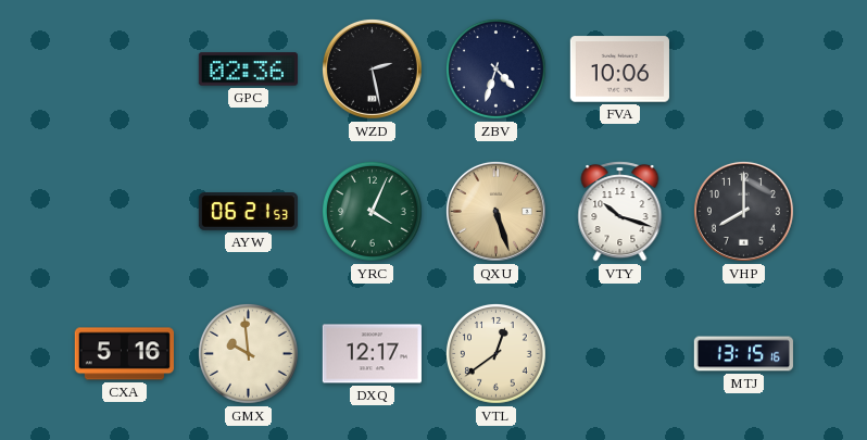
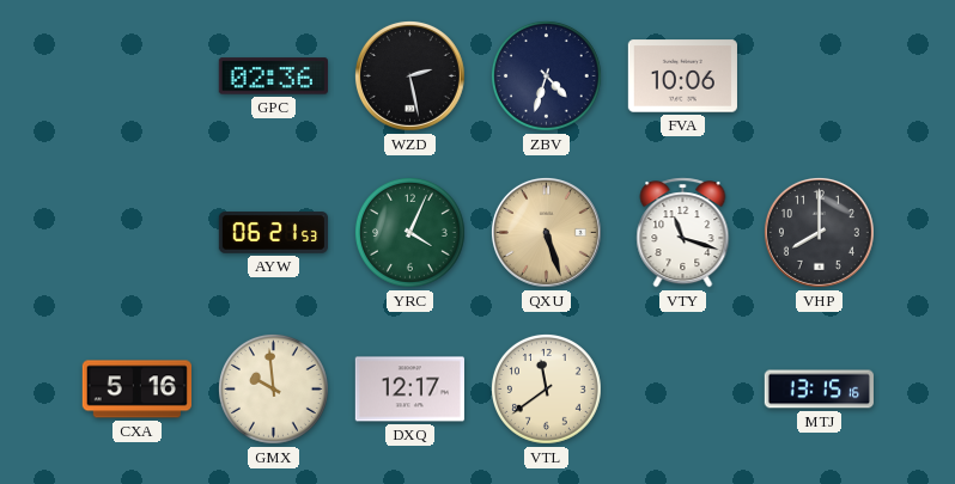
VTY: 10:18 -> 11:18
VTL: 12:39 -> 11:39
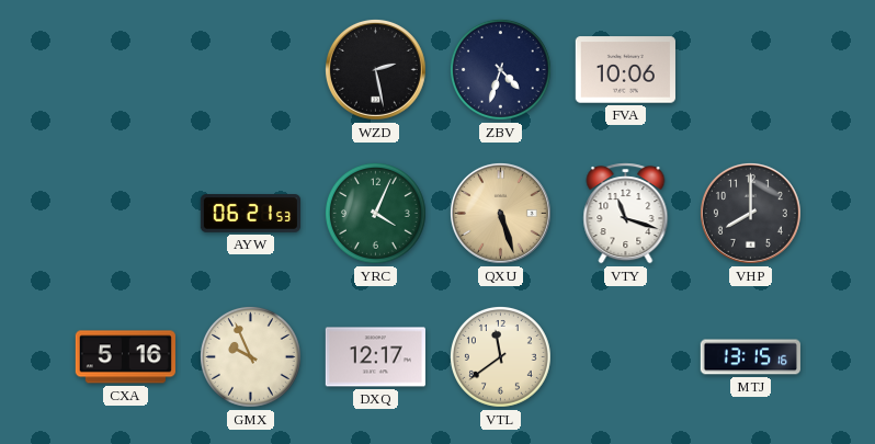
GPC: 02:36 -> none
GMX: 9:59 -> 9:56
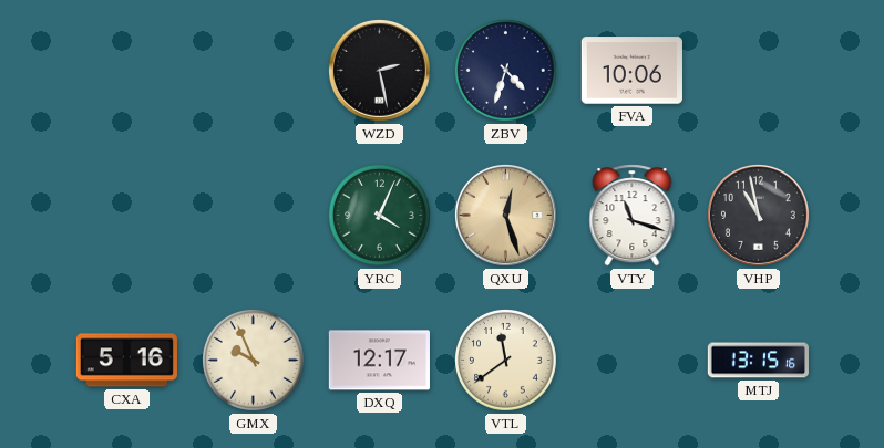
AYW: 06:21 -> none
QXU: 5:27 -> 12:27
VHP: 8:00 -> 10:58
